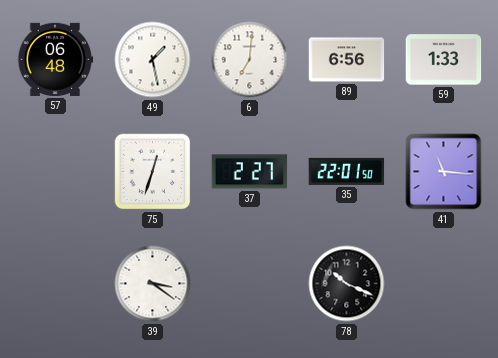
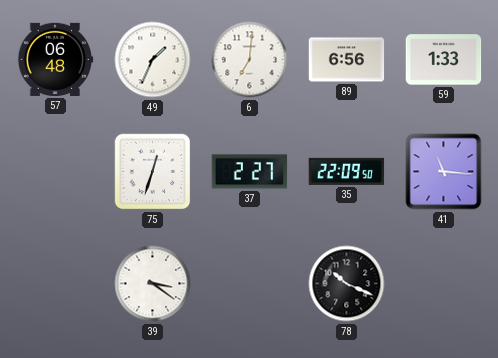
49: 1:28 -> 1:34
35: 22:01 -> 22:09
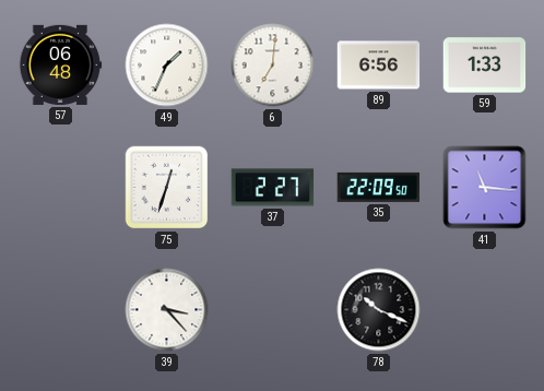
39: 3:21 -> 3:23
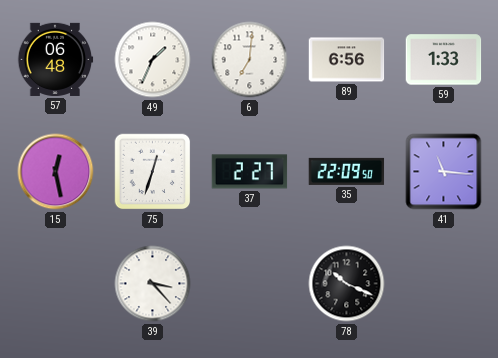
15: none -> 12:28
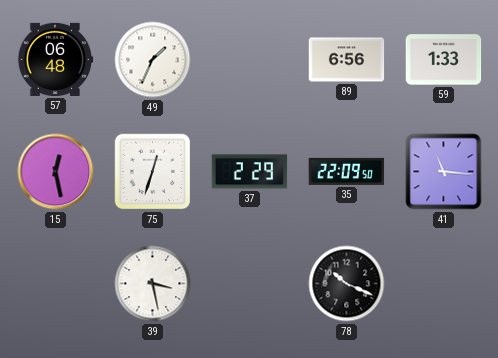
6: 7:01 -> none
37: 2:27 -> 2:29
39: 3:23 -> 3:28
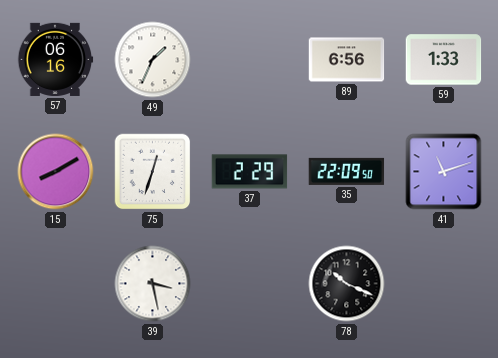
57: 06:48 -> 06:16
15: 12:28 -> 8:10
41: 11:16 -> 11:12
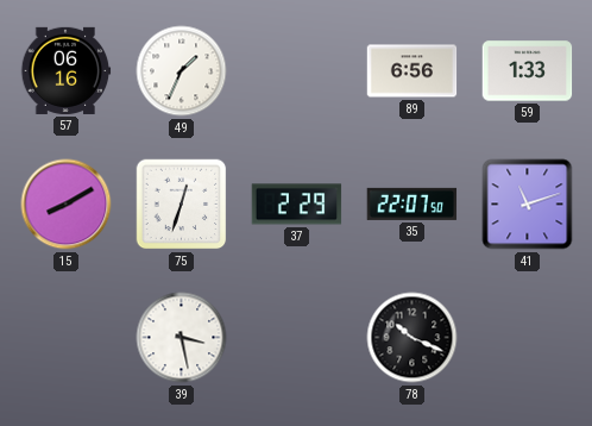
35: 22:09 -> 22:07
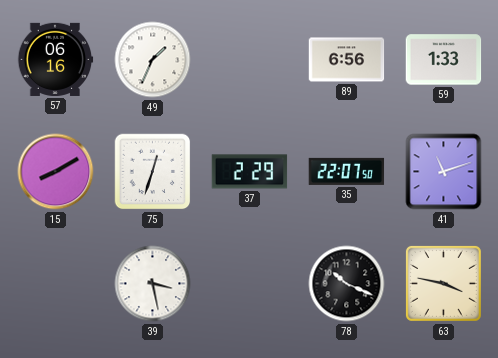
63: none -> 3:47
